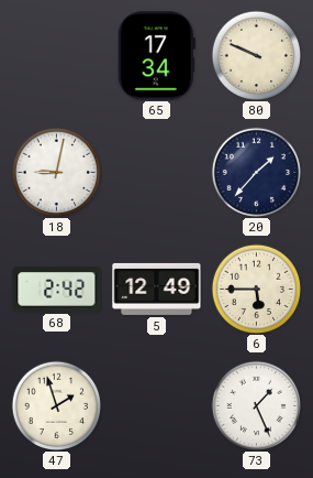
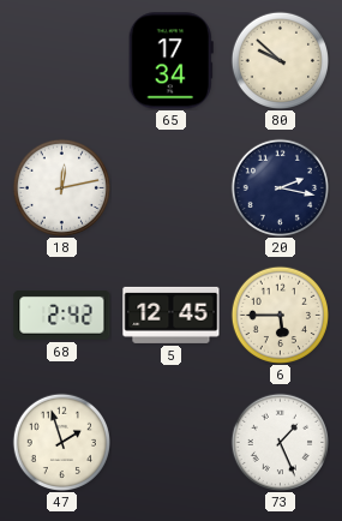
80: 9:49 -> 9:52
18: 9:02 -> 12:13
20: 1:37 -> 2:17
5: 12:49 -> 12:45
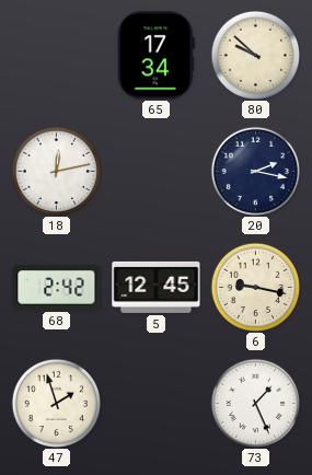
6: 5:45 -> 9:17
